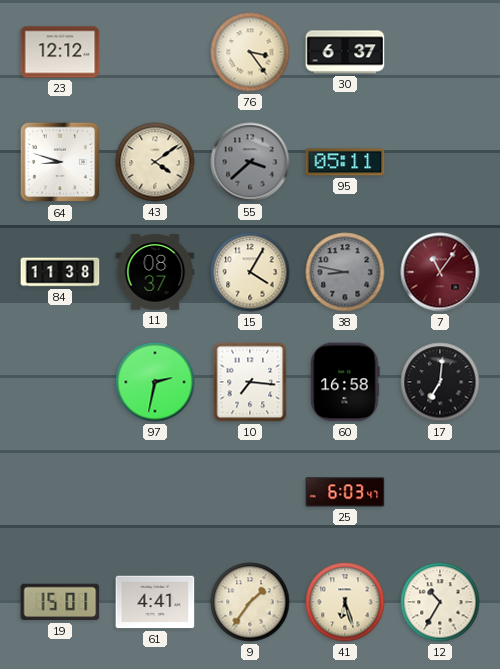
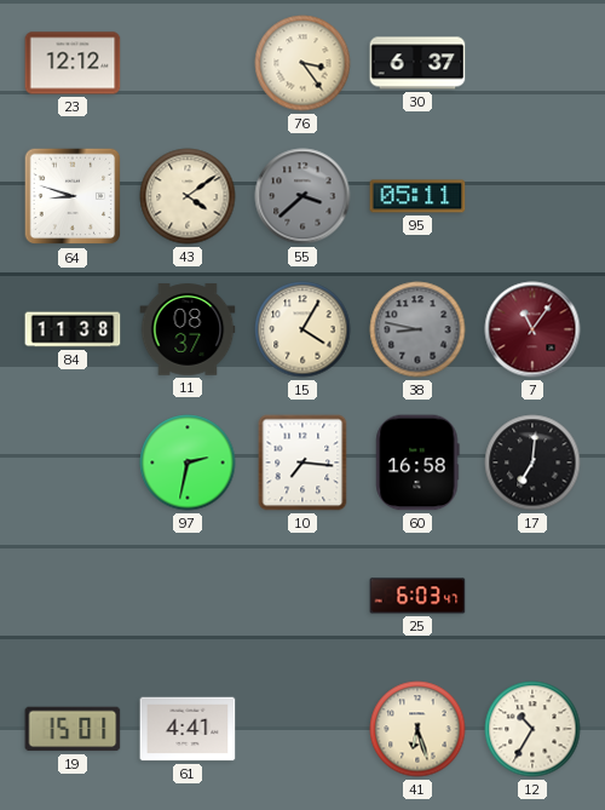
9: 1:36 -> none
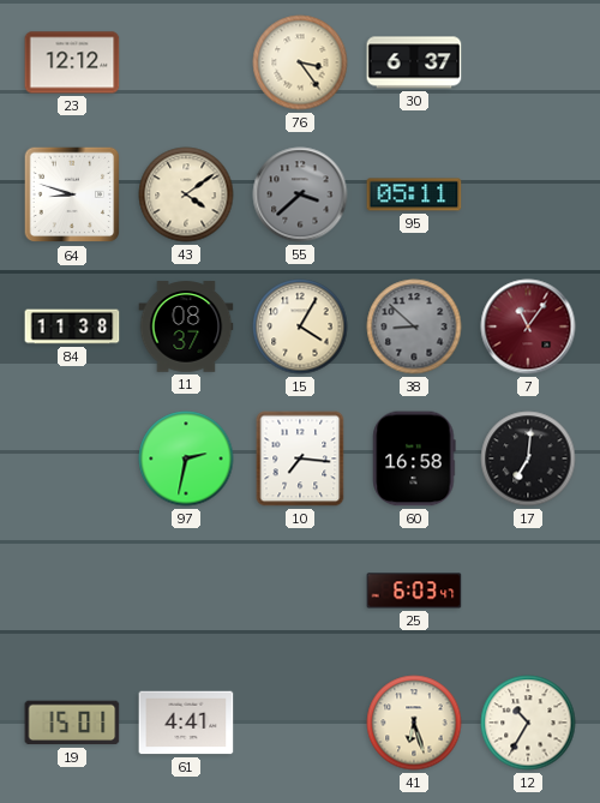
38: 8:47 -> 8:52
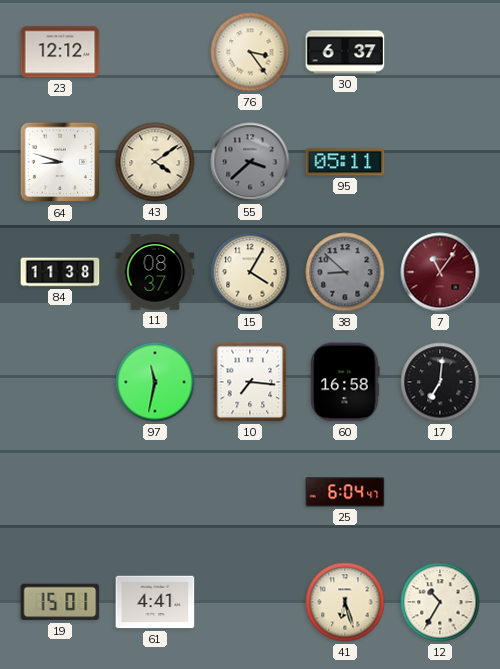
97: 2:32 -> 11:32
25: 6:03 -> 6:04
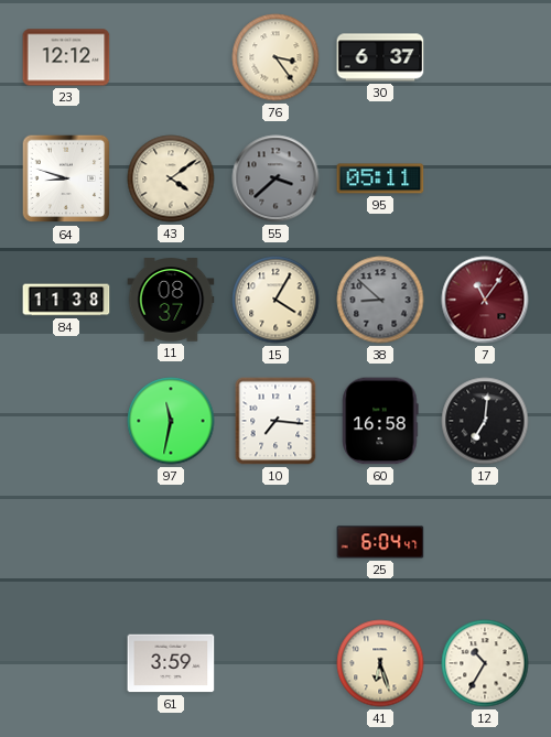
19: 15:01 -> none
61: 4:41 -> 3:59
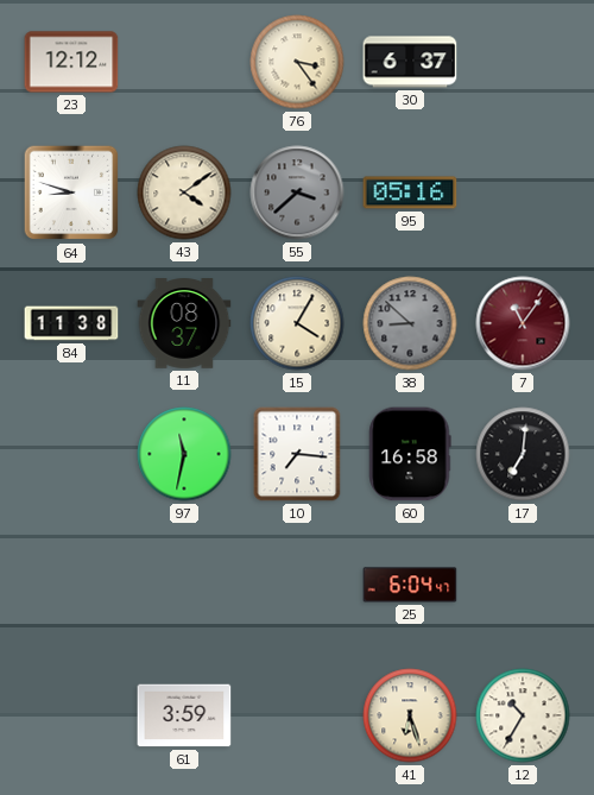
95: 05:11 -> 05:16
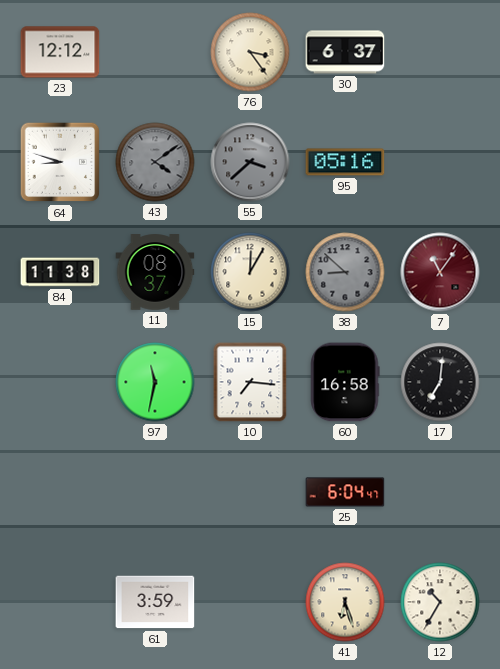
43 dial: cream -> grey
15: 4:05 -> 12:05
